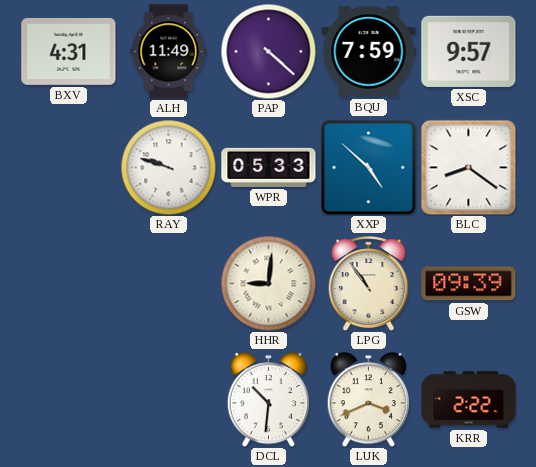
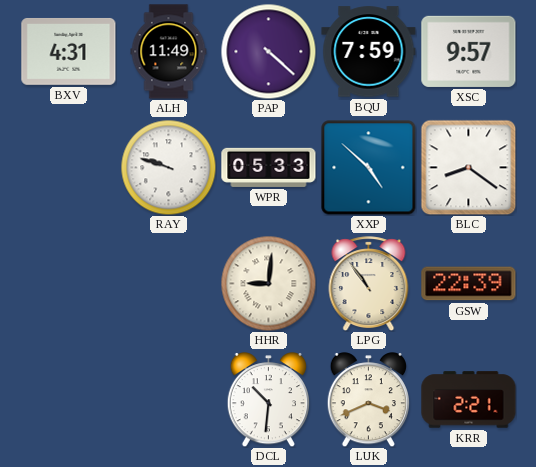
GSW: 09:39 -> 22:39
KRR: 2:22 -> 2:21
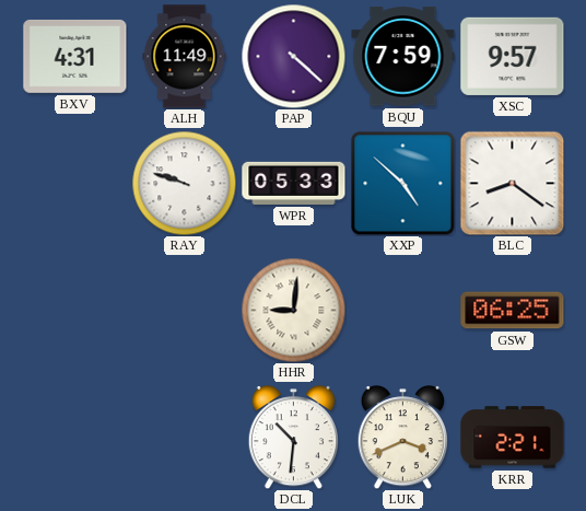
LPG: 10:54 -> none
GSW: 22:39 -> 06:25
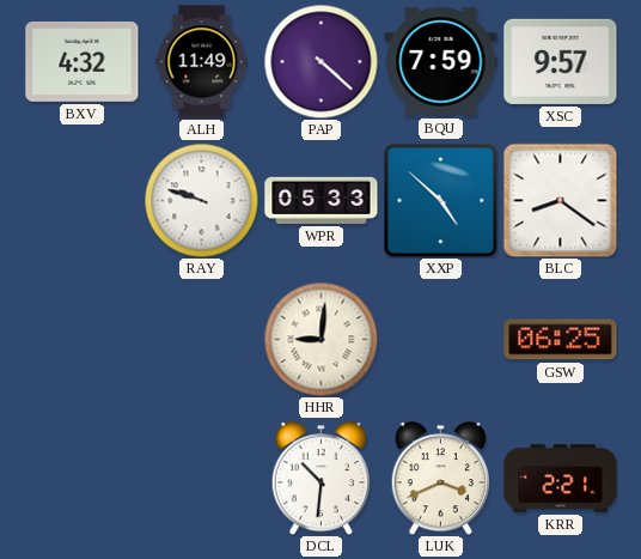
BXV: 4:31 -> 4:32
